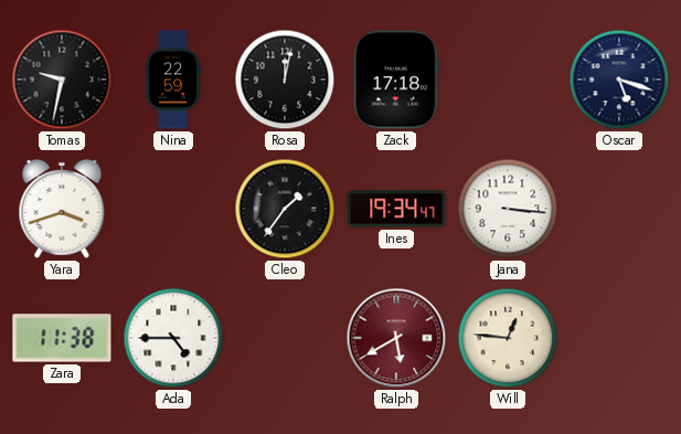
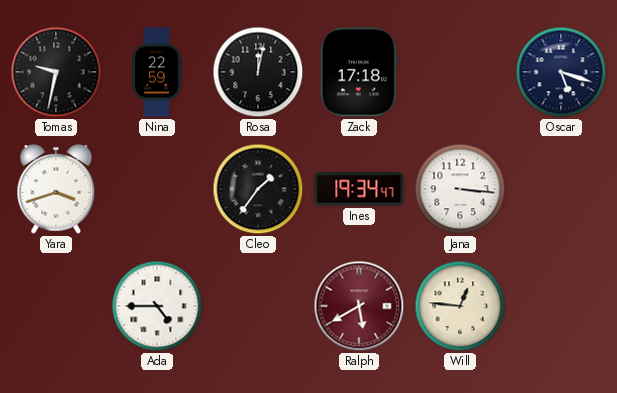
Zara: 11:38 -> none
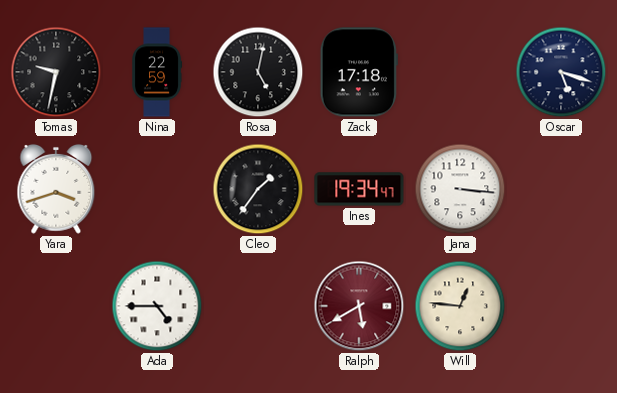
Rosa: 12:02 -> 5:02
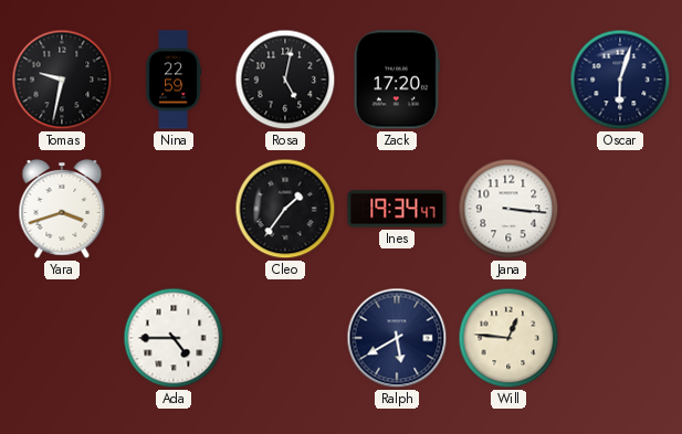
Zack: 17:18 -> 17:20
Oscar: 5:18 -> 6:03
Ralph dial: burgundy -> navy
